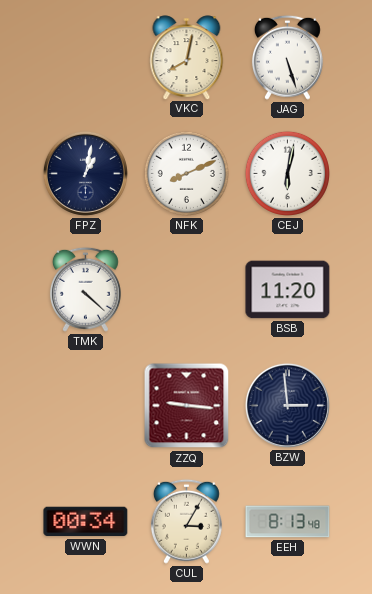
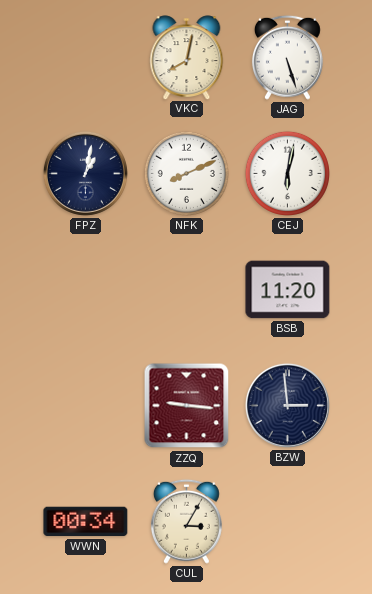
TMK: 4:22 -> none
EEH: 8:13 -> none
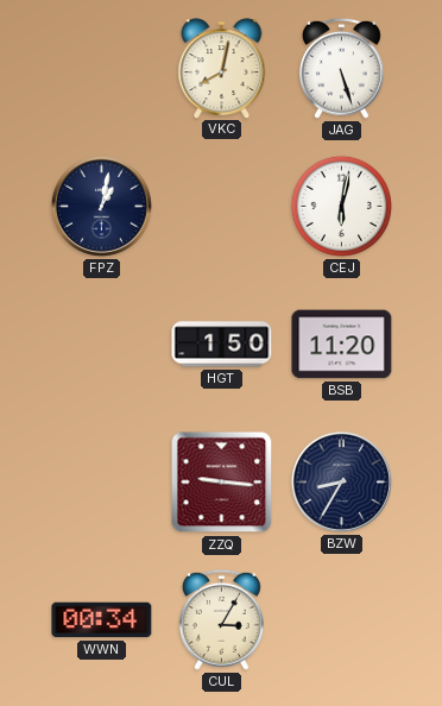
NFK: 8:11 -> none
HGT: none -> 1:50
BZW: 2:59 -> 8:35
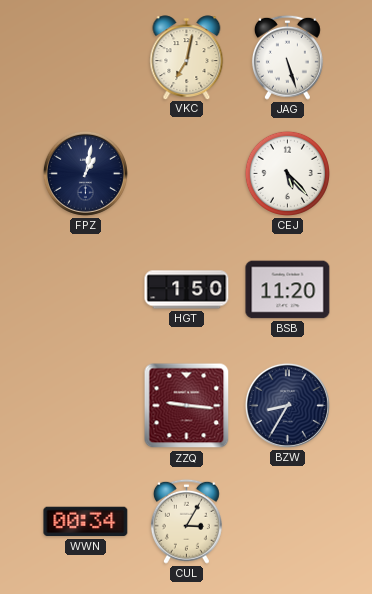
VKC: 8:02 -> 7:02
CEJ: 6:02 -> 5:23
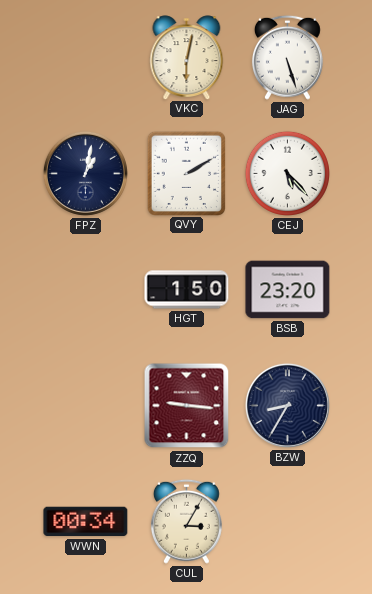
VKC: 7:02 -> 6:02
QVY: none -> 2:10
BSB: 11:20 -> 23:20
